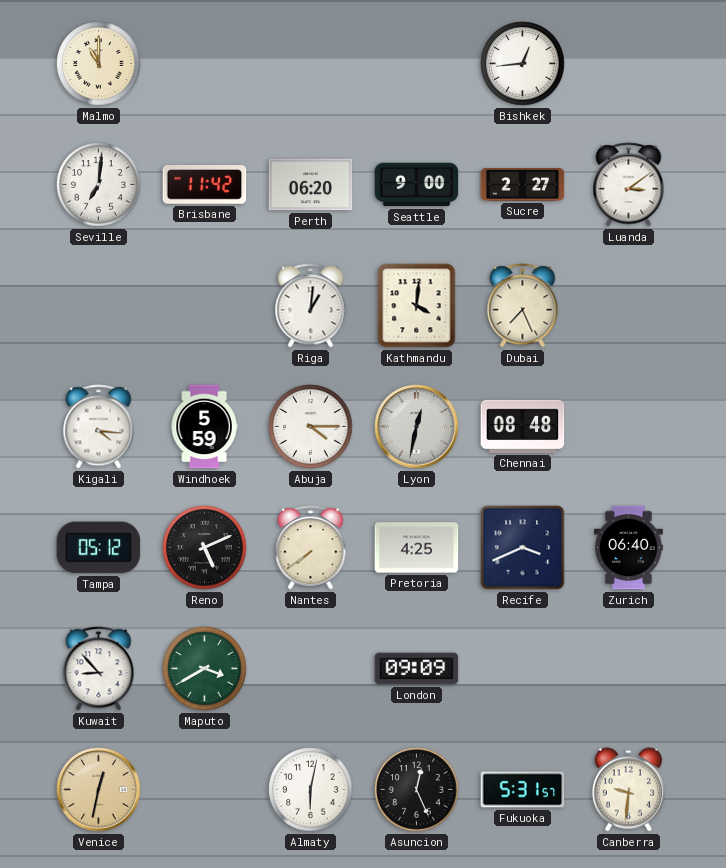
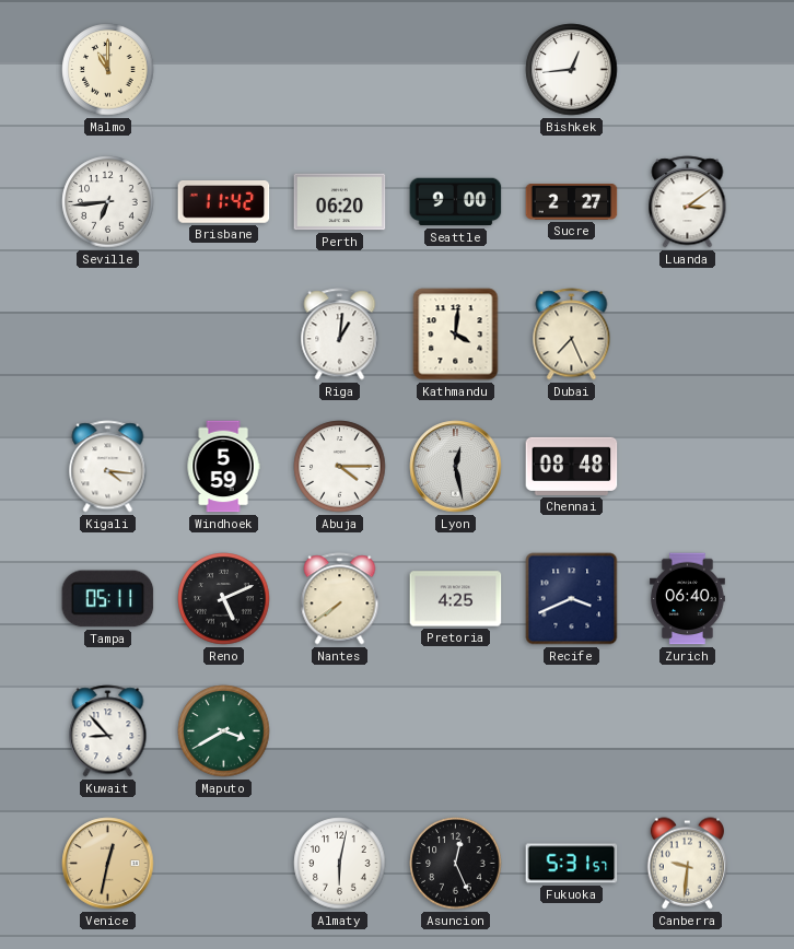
Seville: 7:01 -> 6:44
Lyon: 12:32 -> 12:28
Tampa: 05:12 -> 05:11
London: 09:09 -> none
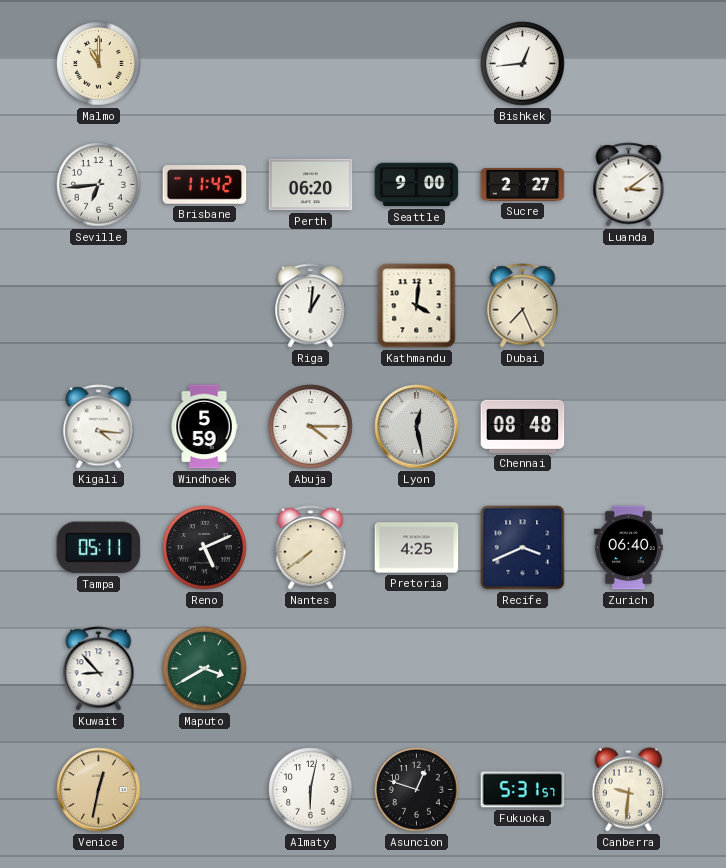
Asuncion: 12:26 -> 12:48
